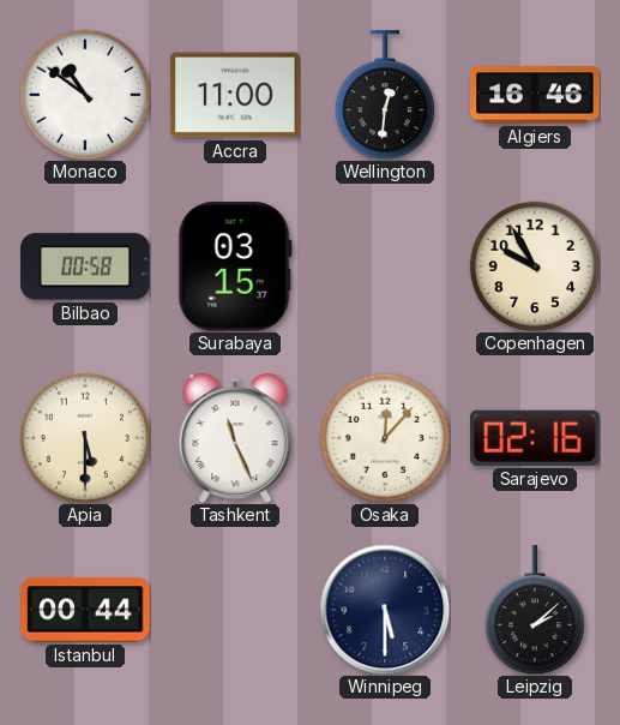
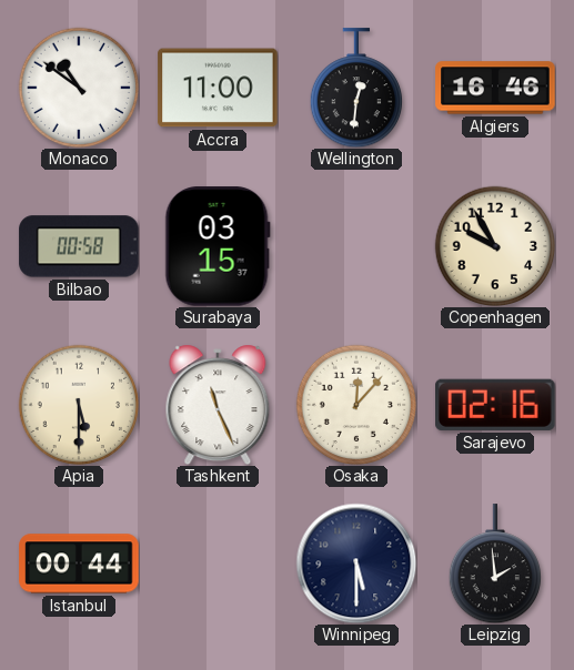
Leipzig: 2:08 -> 1:59
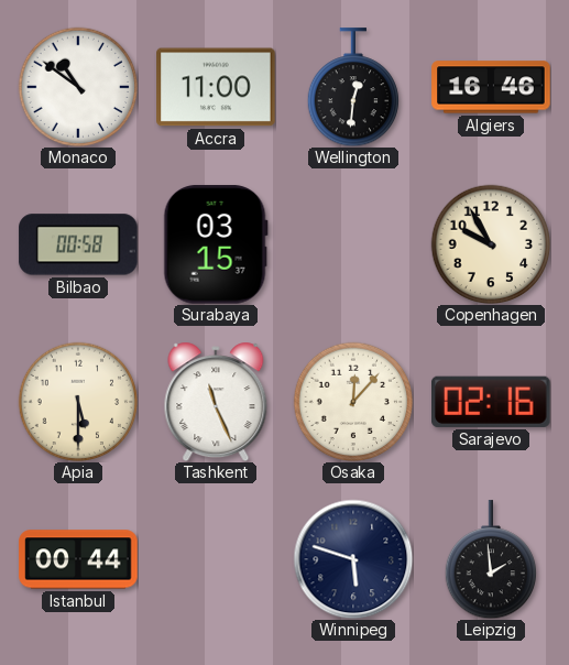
Winnipeg: 5:30 -> 5:48
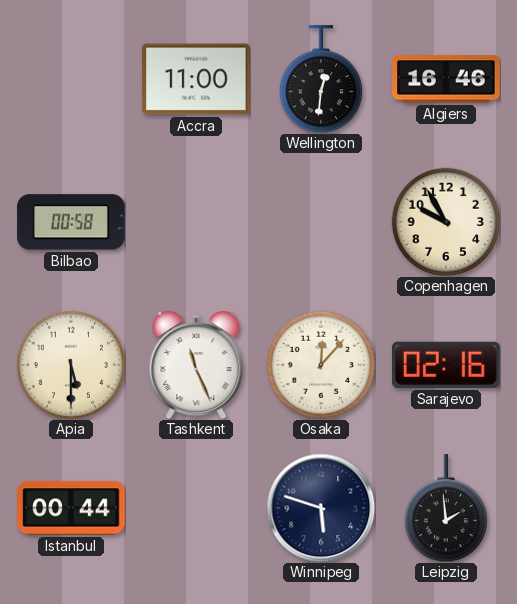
Monaco: 10:51 -> none
Surabaya: 03:15 -> none
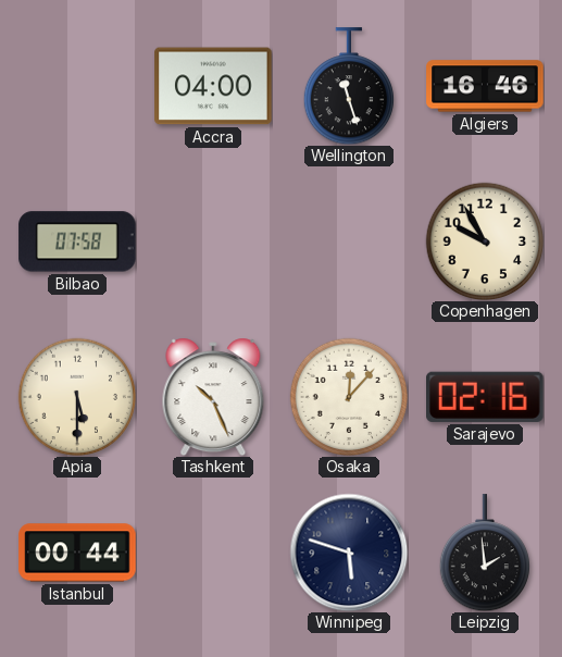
Accra: 11:00 -> 04:00
Wellington: 12:31 -> 11:27
Bilbao: 00:58 -> 07:58
Tashkent: 11:26 -> 10:26
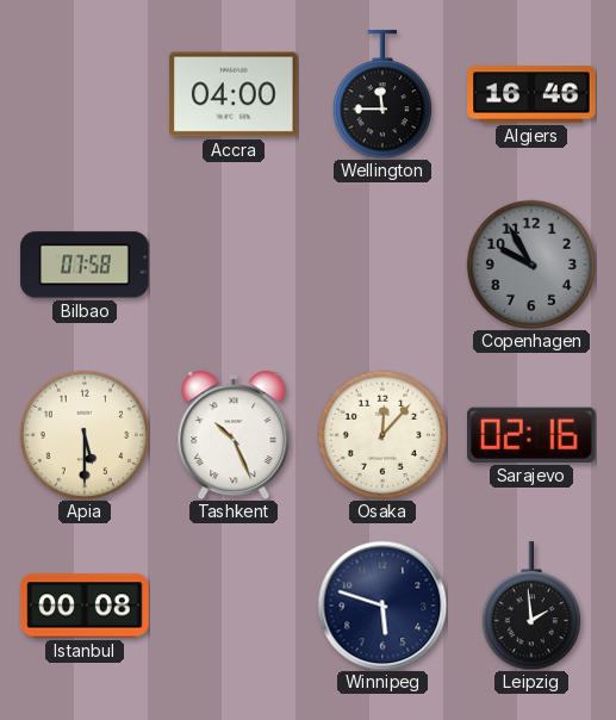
Wellington: 11:27 -> 11:45
Copenhagen dial: cream -> grey
Istanbul: 00:44 -> 00:08
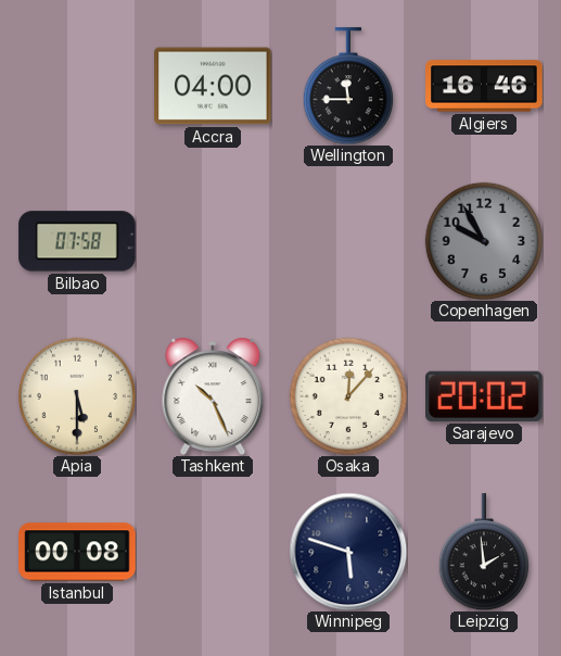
Sarajevo: 02:16 -> 20:02
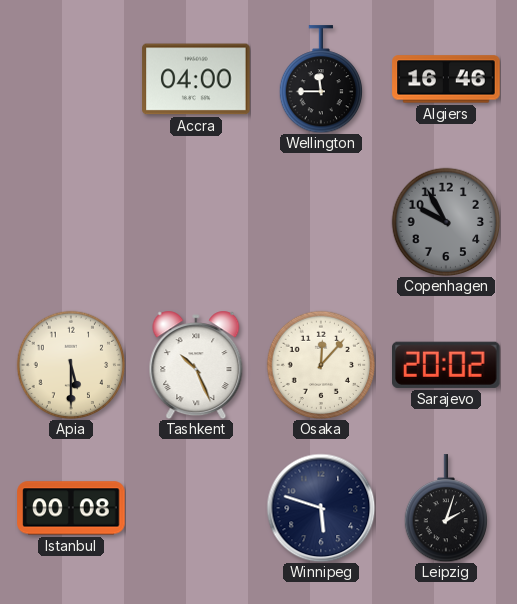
Bilbao: 07:58 -> none
Leipzig: 1:59 -> 2:03
